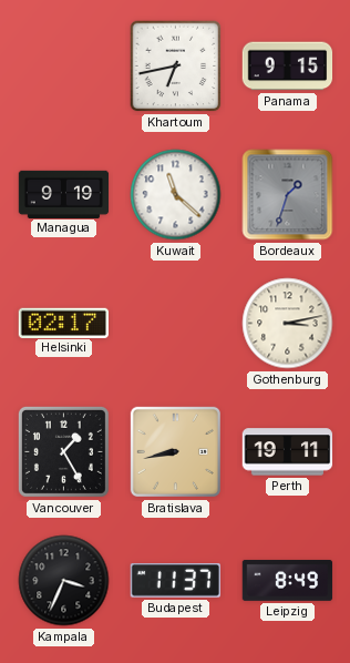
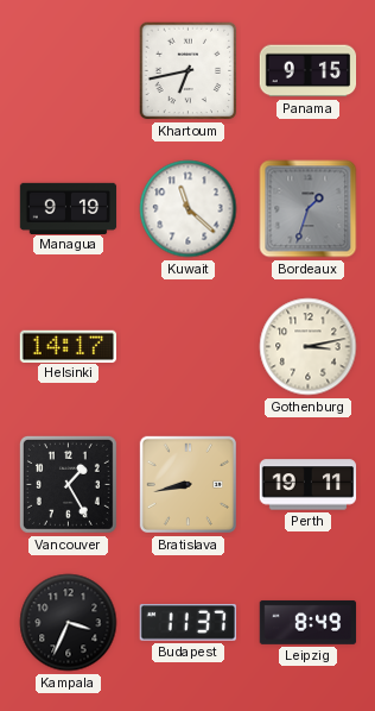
Helsinki: 02:17 -> 14:17
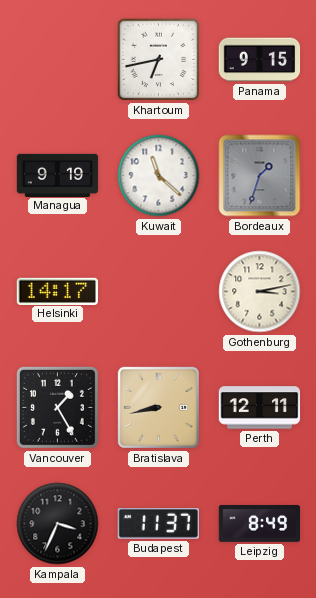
Perth: 19:11 -> 12:11
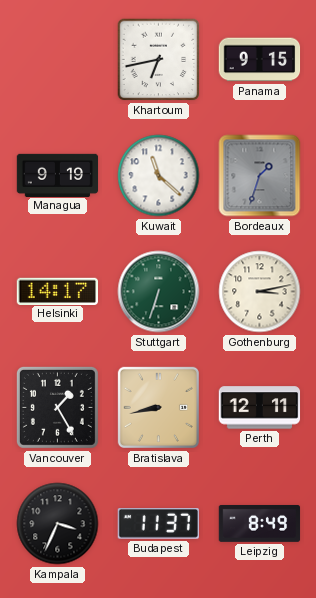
Stuttgart: none -> 6:33
